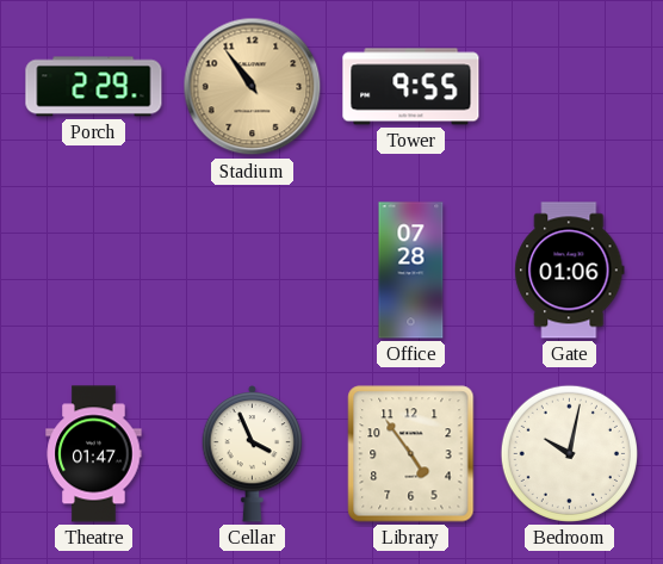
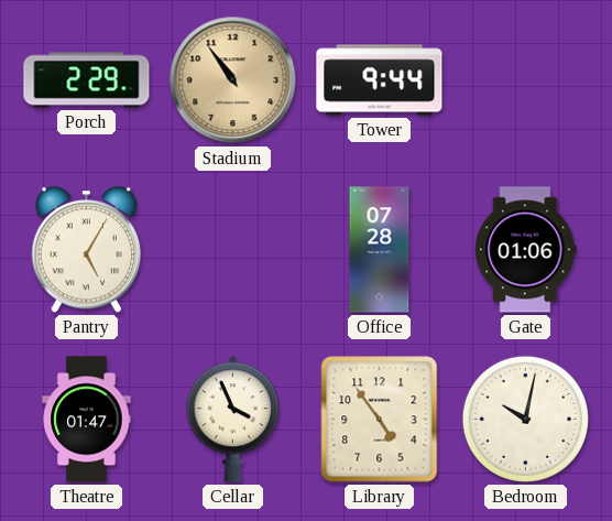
Tower: 9:55 -> 9:44
Pantry: none -> 5:05
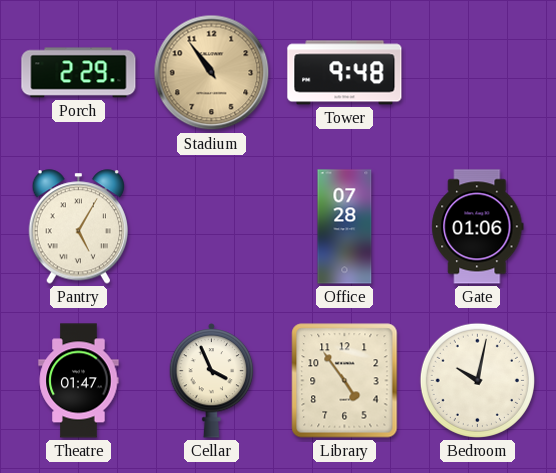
Tower: 9:44 -> 9:48
